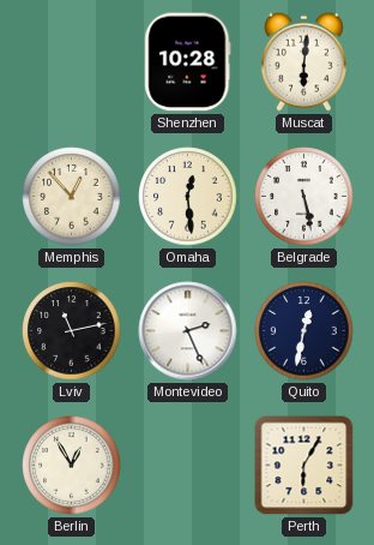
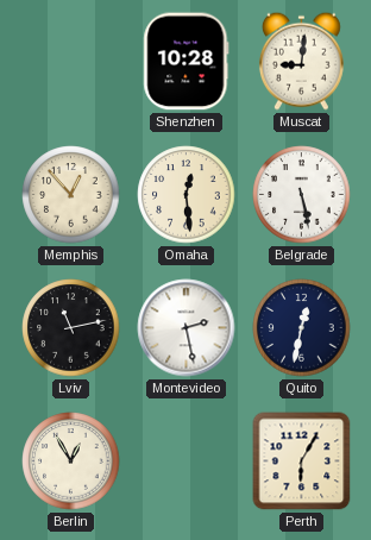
Muscat: 6:01 -> 9:01
Montevideo: 2:26 -> 2:28
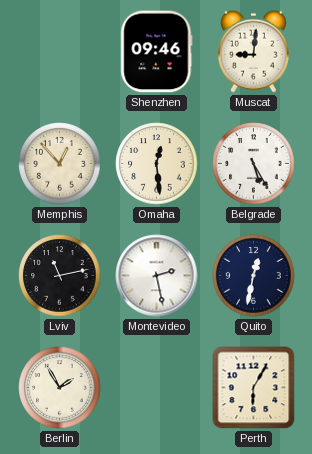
Shenzhen: 10:28 -> 09:46
Belgrade: 5:28 -> 5:25
Berlin: 12:55 -> 1:55
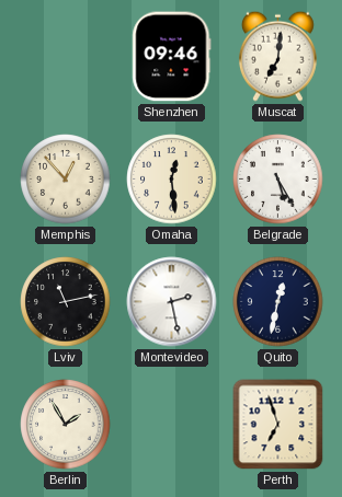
Muscat: 9:01 -> 7:01
Perth: 6:05 -> 6:57
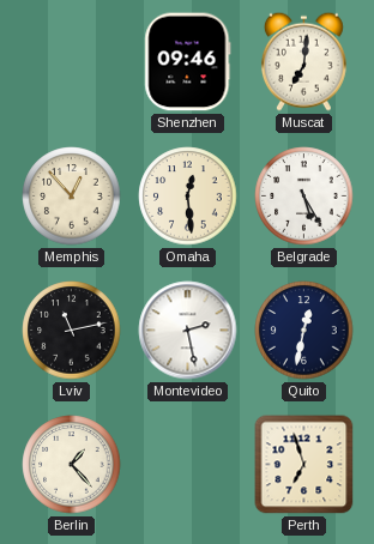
Berlin: 1:55 -> 1:23
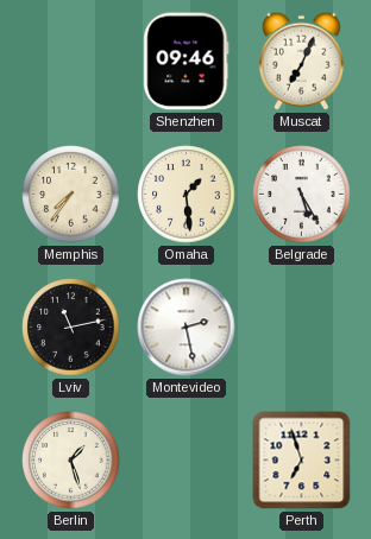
Muscat: 7:01 -> 7:04
Memphis: 12:53 -> 7:36
Omaha: 12:29 -> 1:29
Quito: 12:32 -> none
Berlin: 1:23 -> 1:27
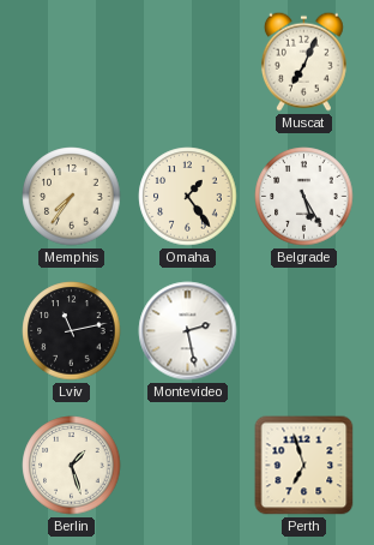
Shenzhen: 09:46 -> none
Omaha: 1:29 -> 1:24
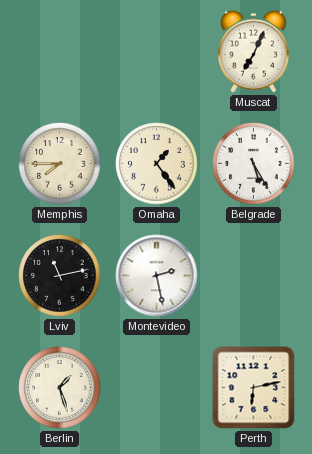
Memphis: 7:36 -> 7:45
Perth: 6:57 -> 6:13
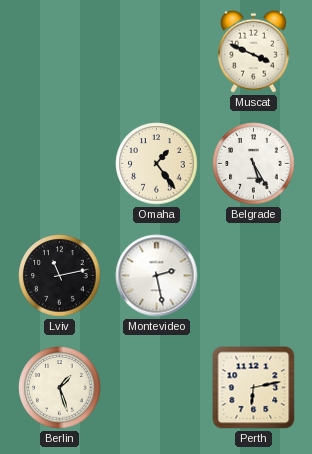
Muscat: 7:04 -> 3:49
Memphis: 7:45 -> none
